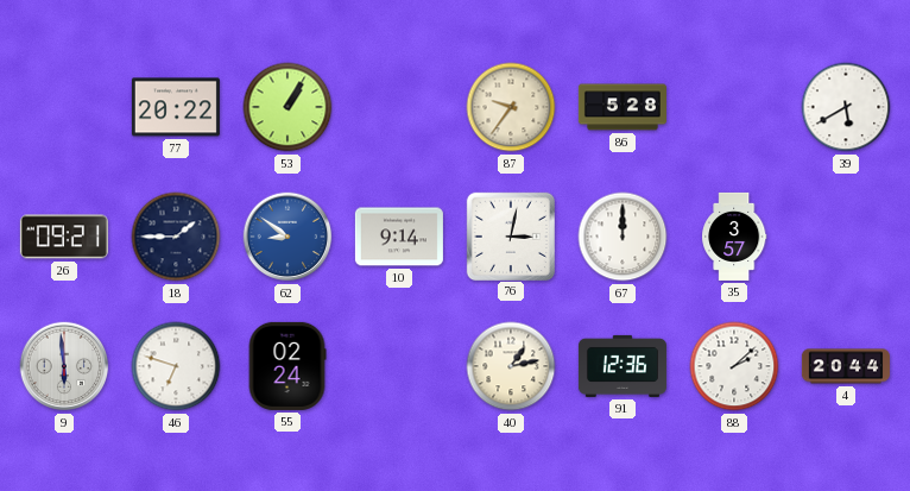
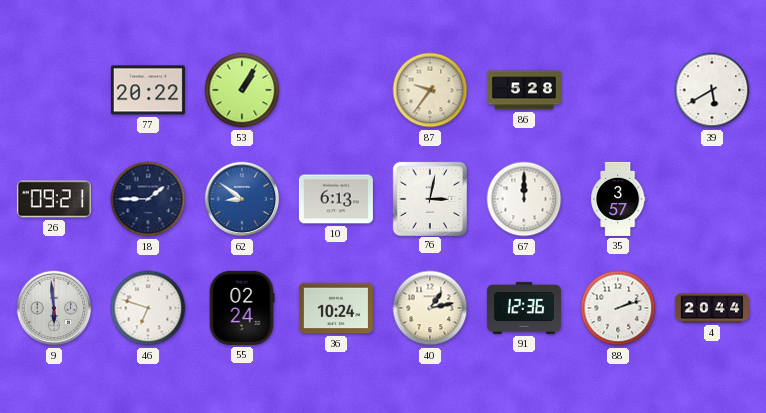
10: 9:14 -> 6:13
36: none -> 10:24
88: 2:08 -> 2:12
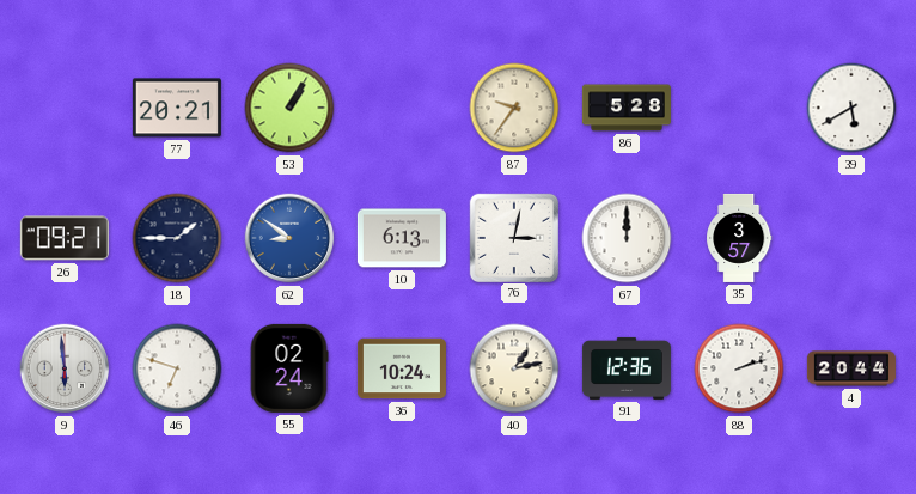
77: 20:22 -> 20:21
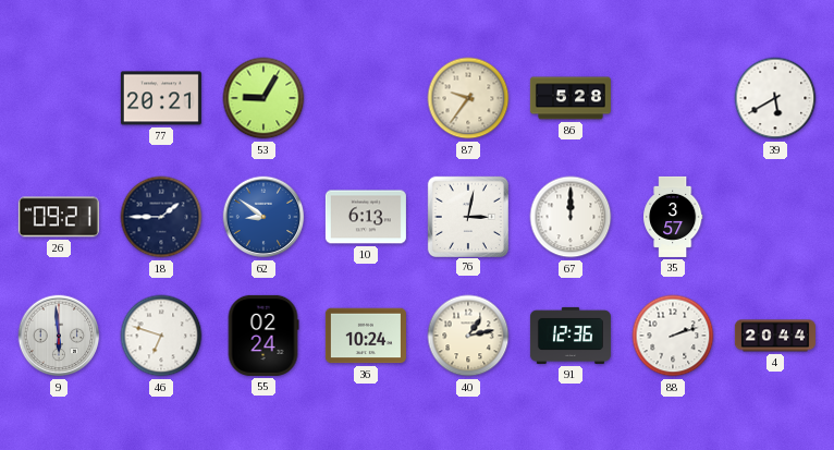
53: 1:05 -> 9:05
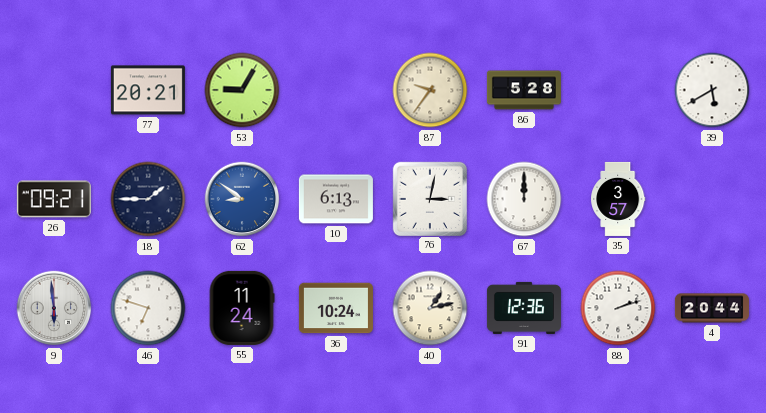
55: 02:24 -> 11:24
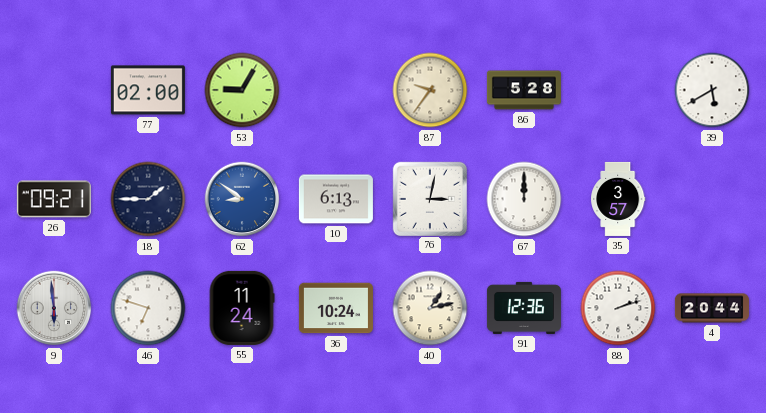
77: 20:21 -> 02:00
